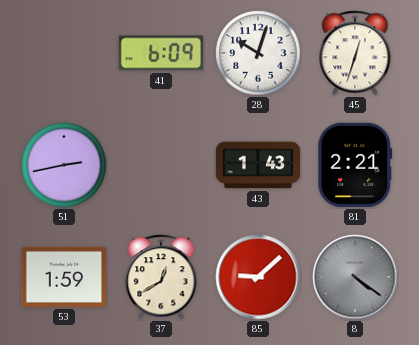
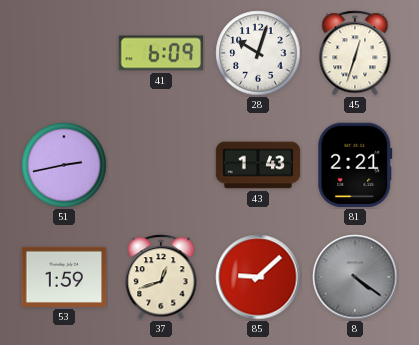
37: 12:40 -> 12:42
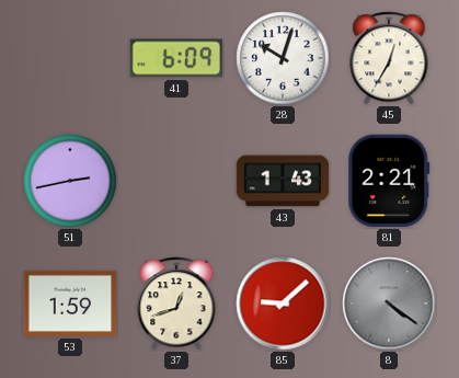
45: 12:33 -> 12:35
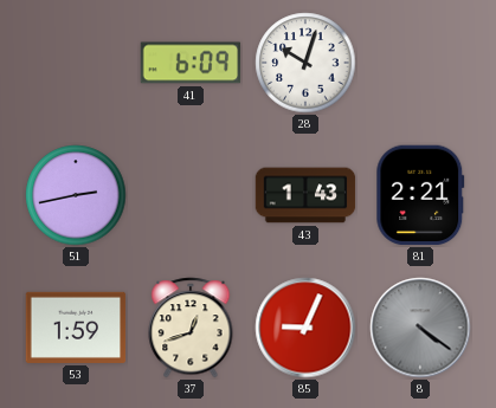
45: 12:35 -> none
85: 9:08 -> 9:04
